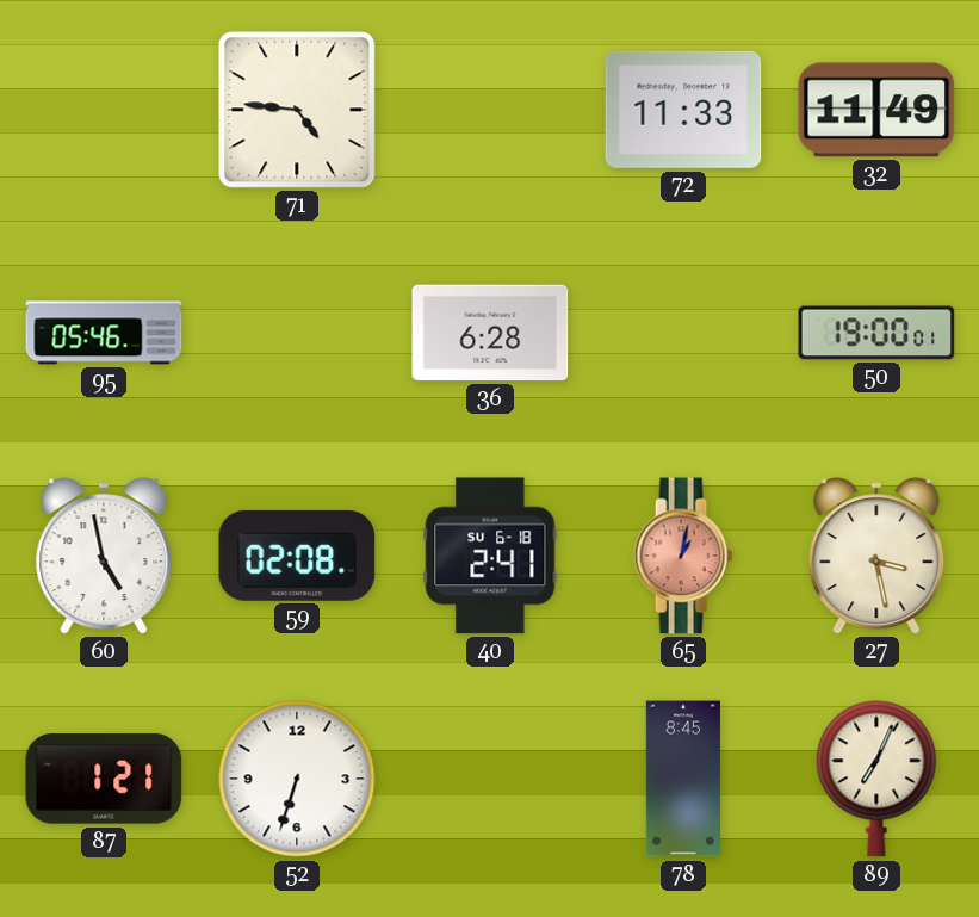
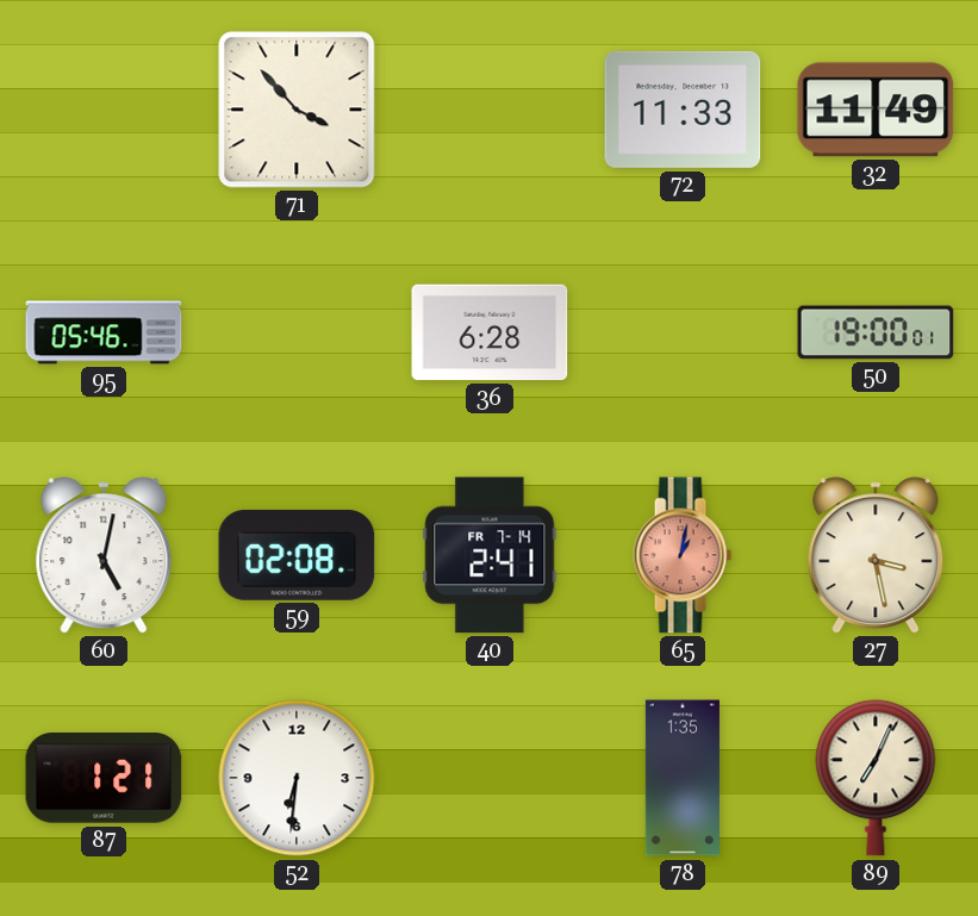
71: 4:46 -> 3:53
60: 4:58 -> 5:02
40 date: SU 6-18 -> FR 7-14
52: 6:33 -> 6:31
78: 8:45 -> 1:35
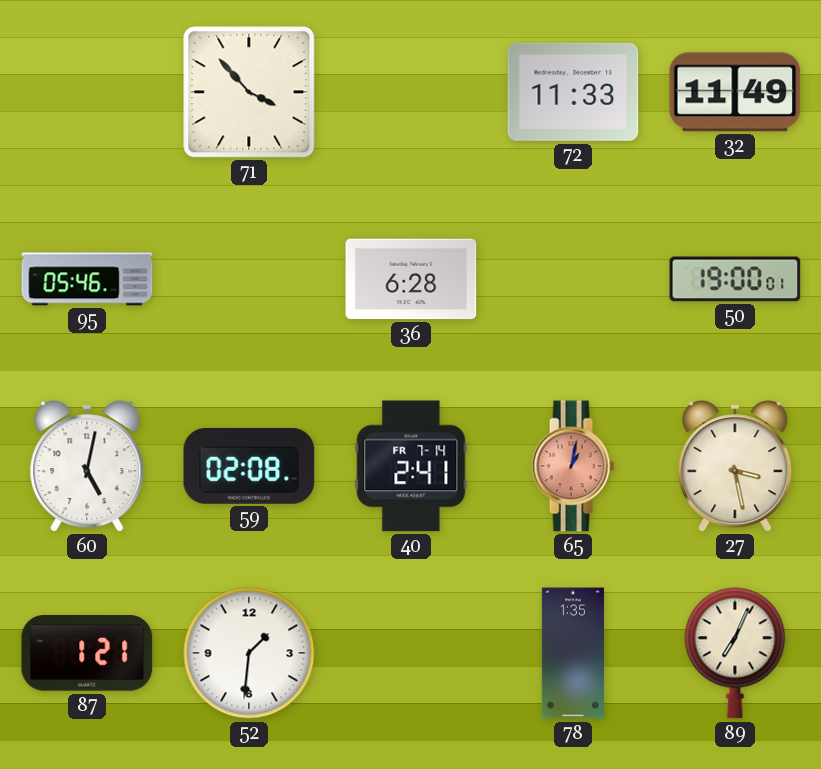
52: 6:31 -> 1:31
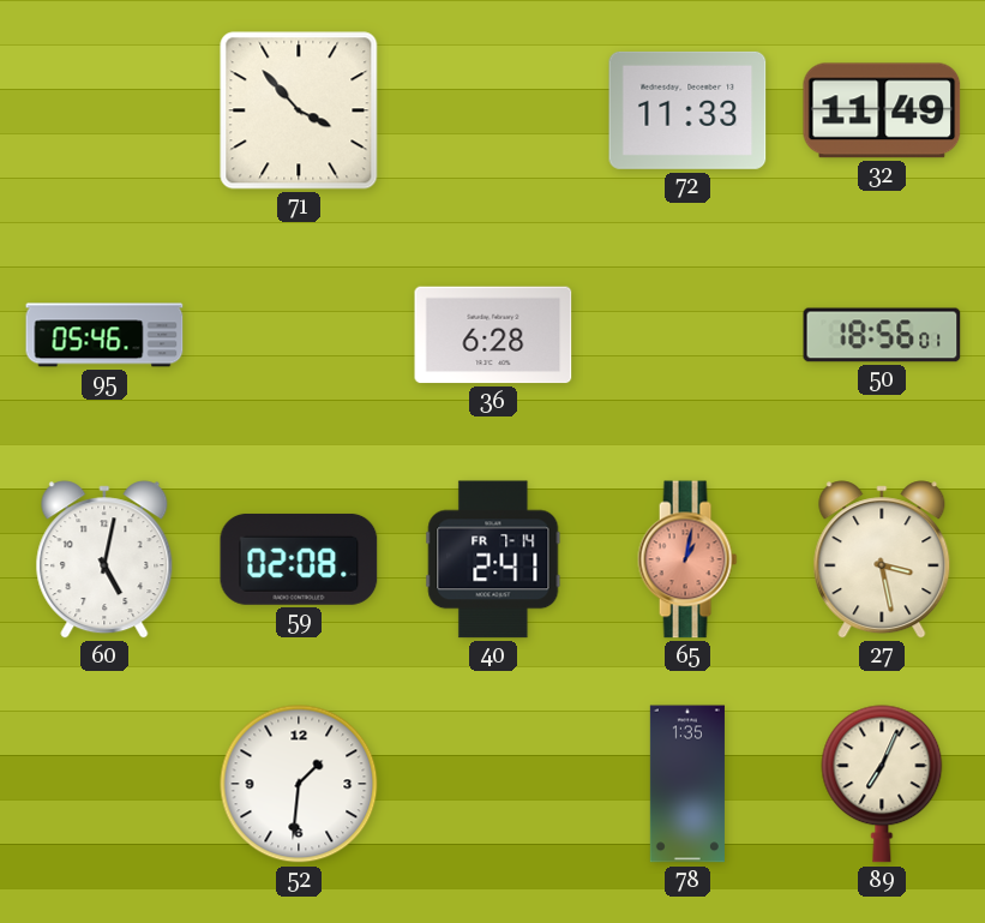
50: 19:00 -> 18:56
87: 1:21 -> none
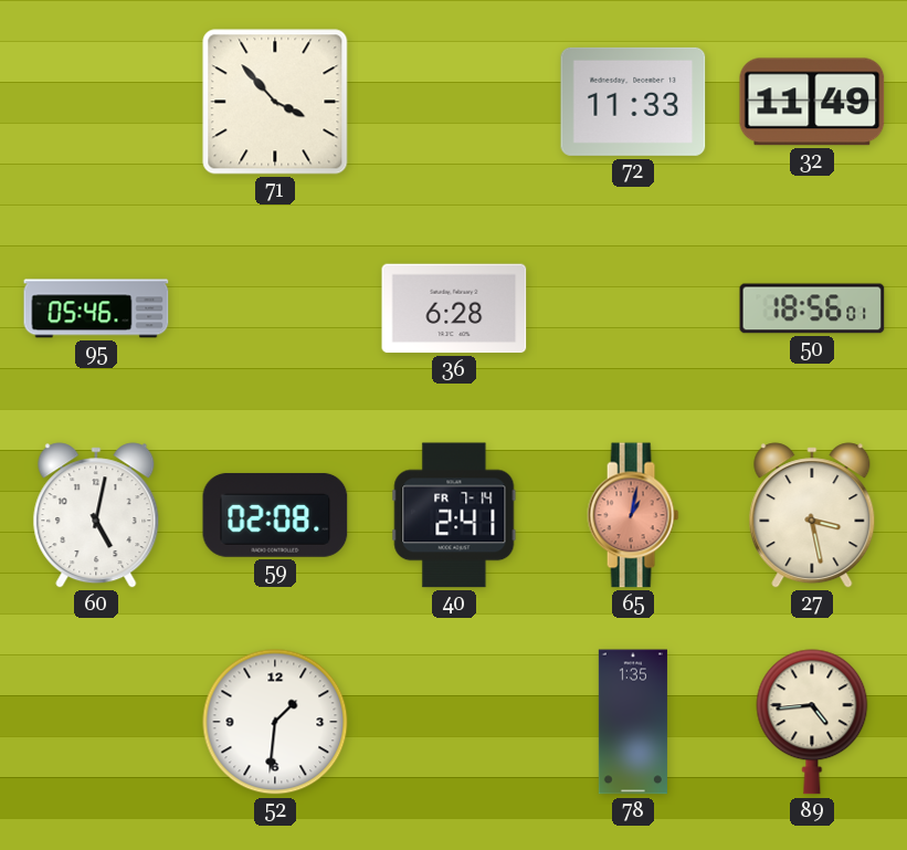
89: 7:04 -> 4:44
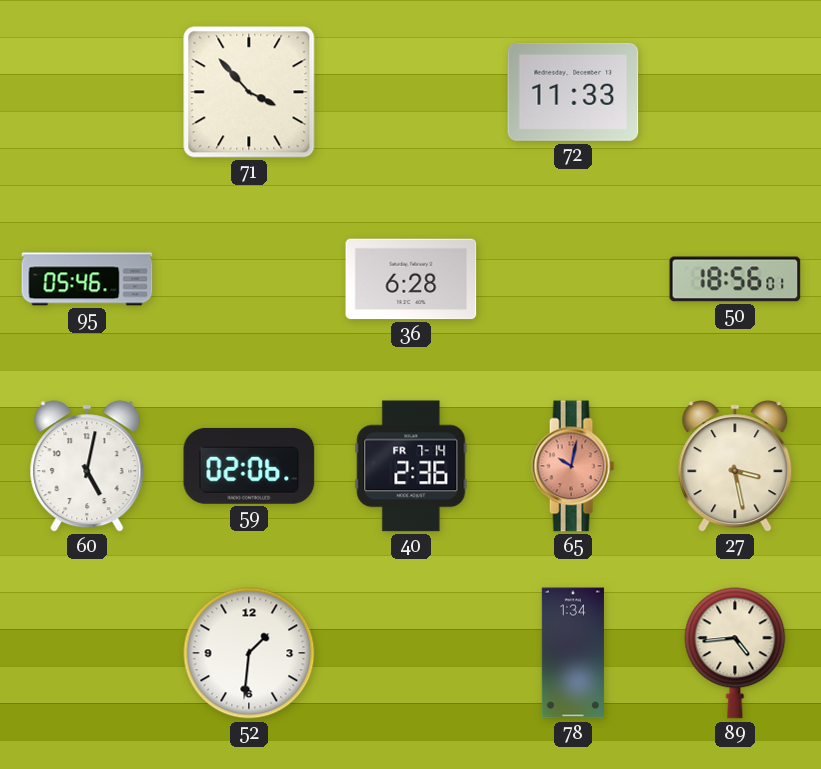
32: 11:49 -> none
59: 02:08 -> 02:06
40: 2:41 -> 2:36
65: 1:02 -> 10:02
78: 1:35 -> 1:34
